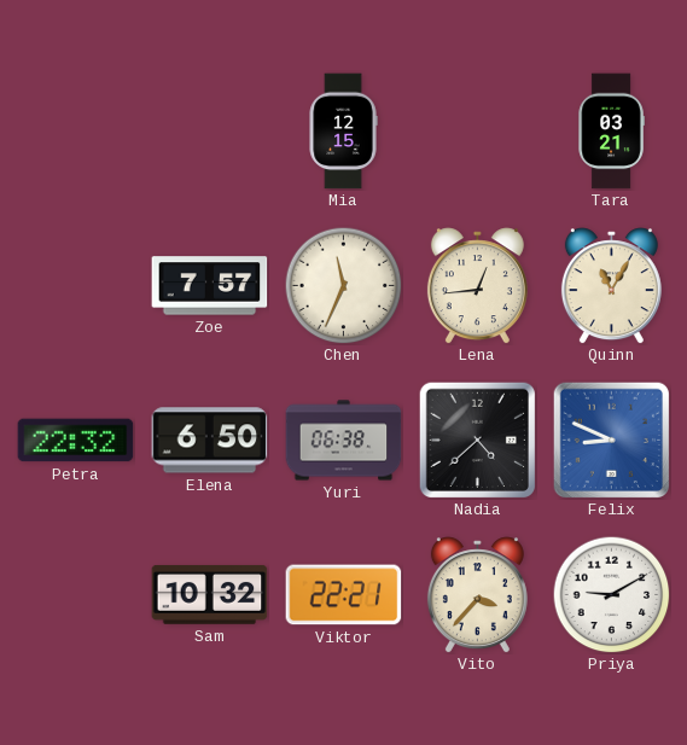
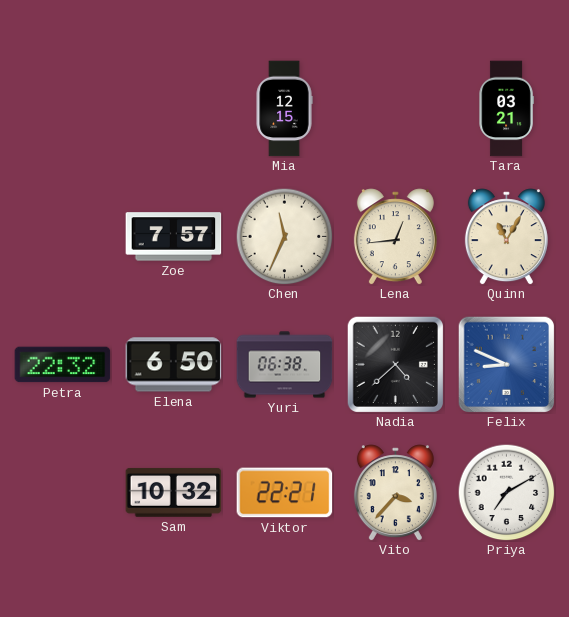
Priya: 9:10 -> 7:10
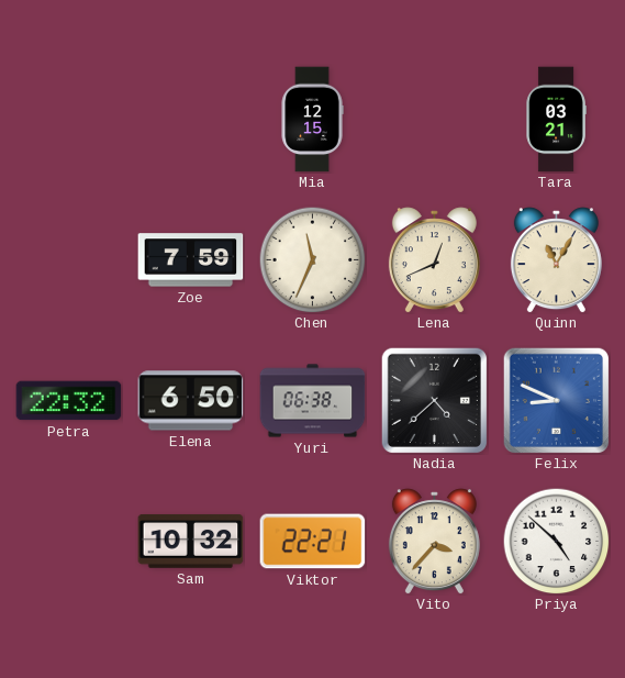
Zoe: 7:57 -> 7:59
Lena: 12:44 -> 12:41
Priya: 7:10 -> 4:52
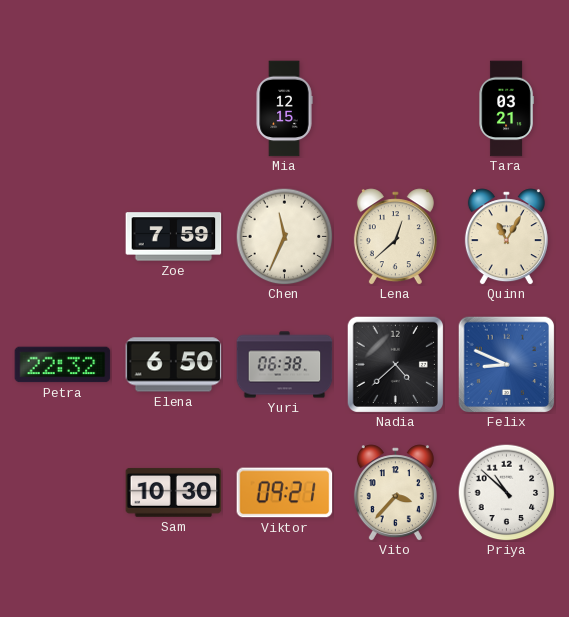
Lena: 12:41 -> 12:38
Sam: 10:32 -> 10:30
Viktor: 22:21 -> 09:21
Priya: 4:52 -> 10:52
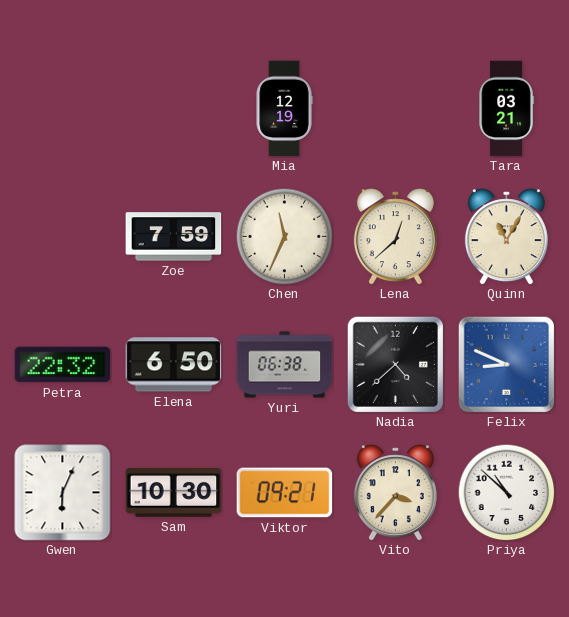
Mia: 12:15 -> 12:19
Gwen: none -> 6:04
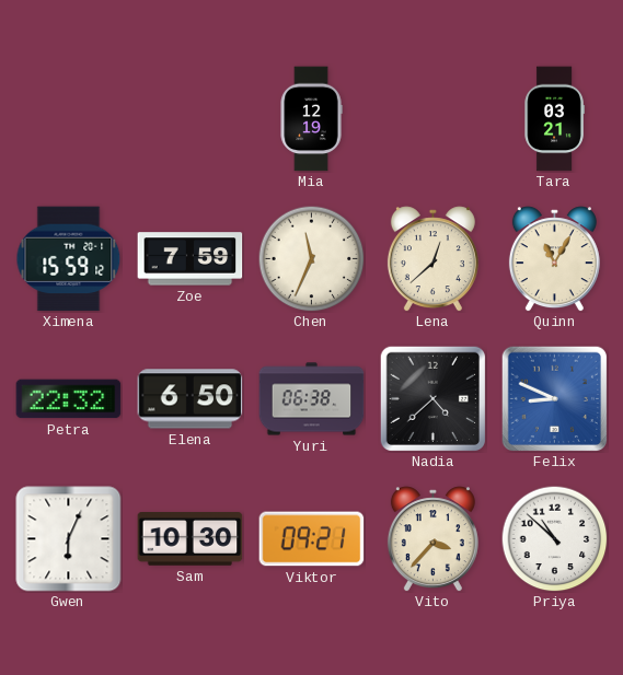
Ximena: none -> 15:59
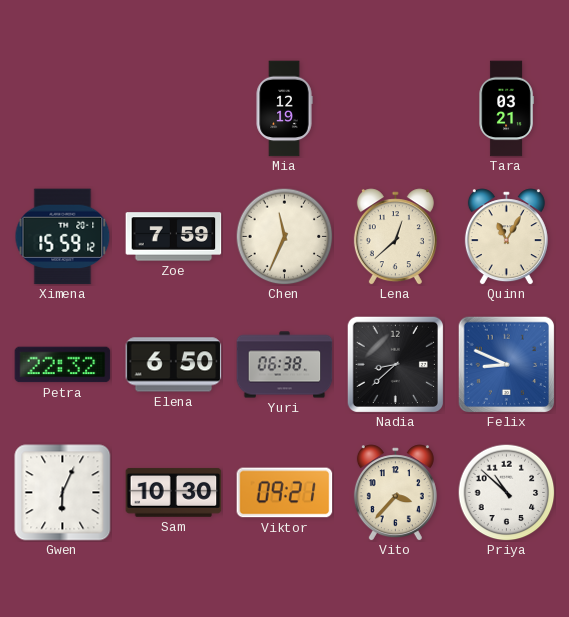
Nadia: 4:38 -> 8:38
